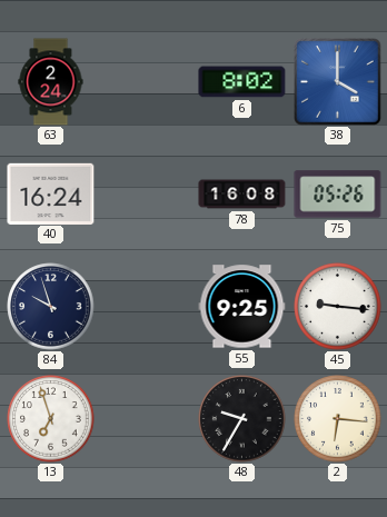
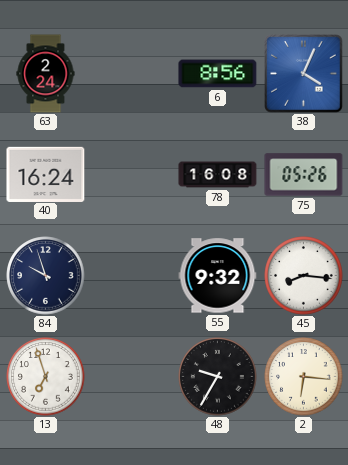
6: 8:02 -> 8:56
38: 4:00 -> 4:04
55: 9:25 -> 9:32
45: 9:16 -> 8:16
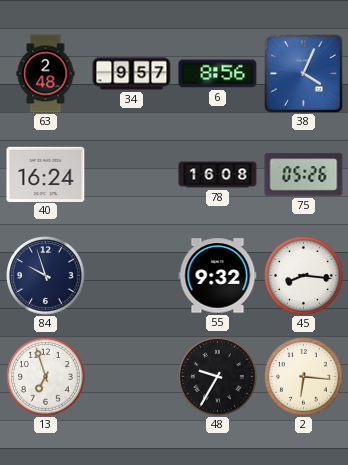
63: 2:24 -> 2:48
34: none -> 9:57
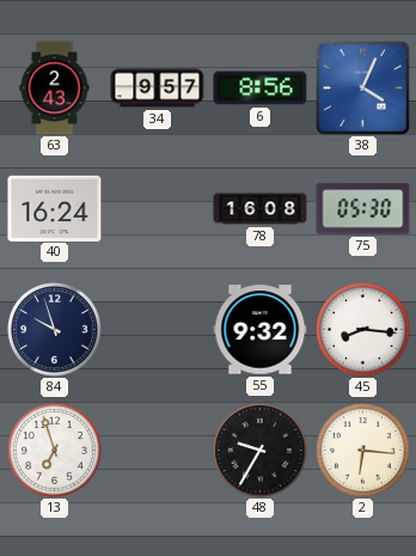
63: 2:48 -> 2:43
75: 05:26 -> 05:30
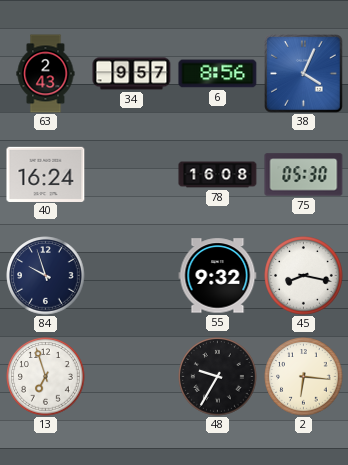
45: 8:16 -> 8:17
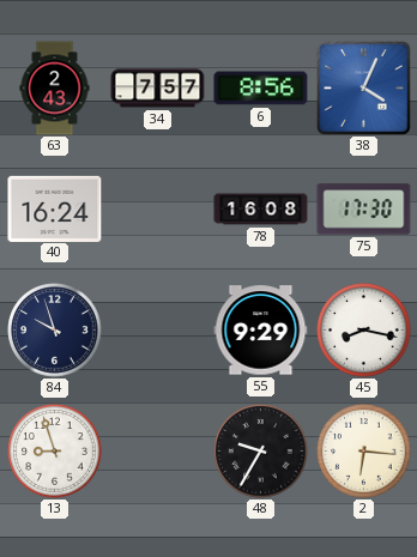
34: 9:57 -> 7:57
75: 05:30 -> 17:30
55: 9:32 -> 9:29
13: 6:57 -> 8:57
